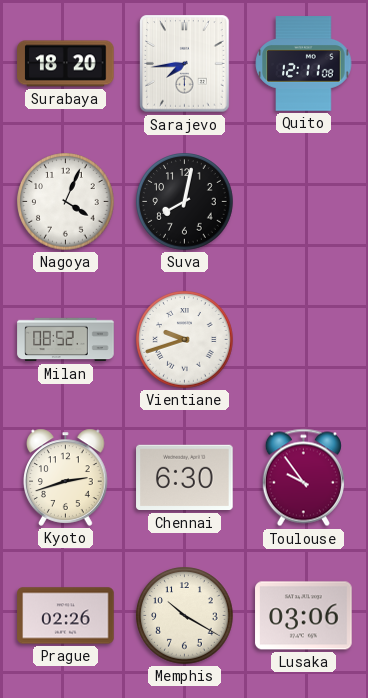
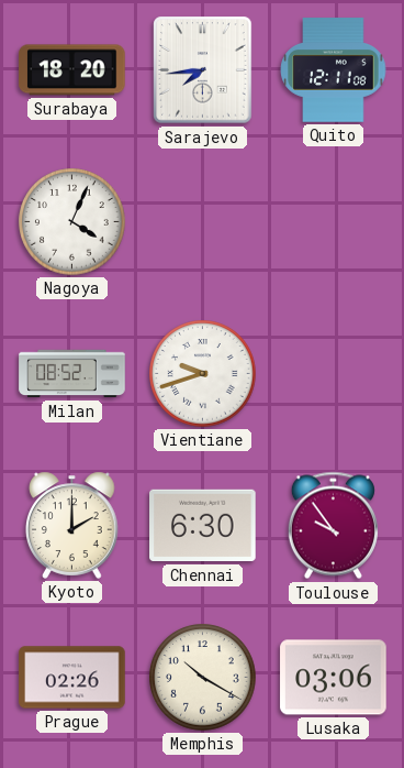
Suva: 8:02 -> none
Kyoto: 2:42 -> 2:00
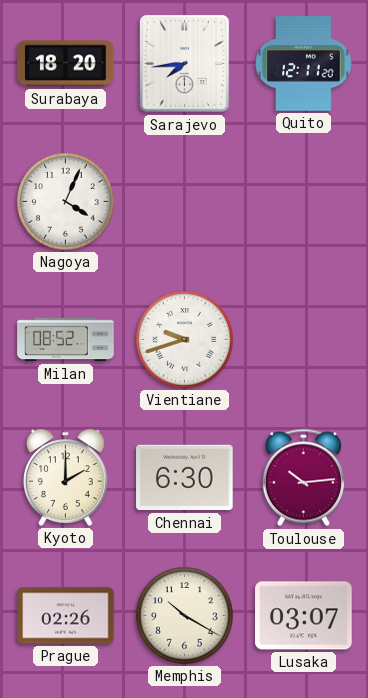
Quito: 12:11:08 -> 12:11:20
Toulouse: 9:54 -> 10:14
Lusaka: 03:06 -> 03:07
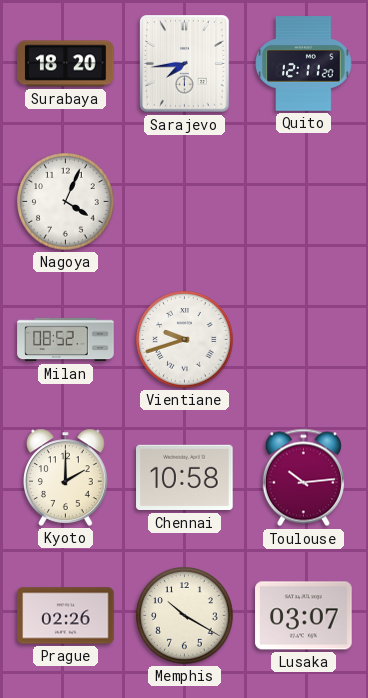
Chennai: 6:30 -> 10:58
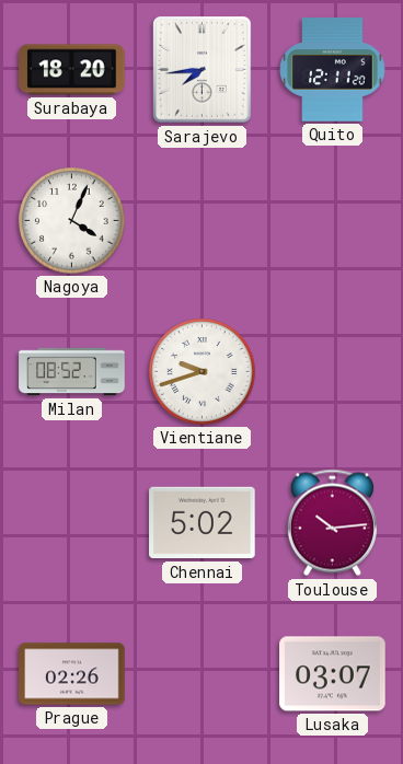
Kyoto: 2:00 -> none
Chennai: 10:58 -> 5:02
Memphis: 10:20 -> none
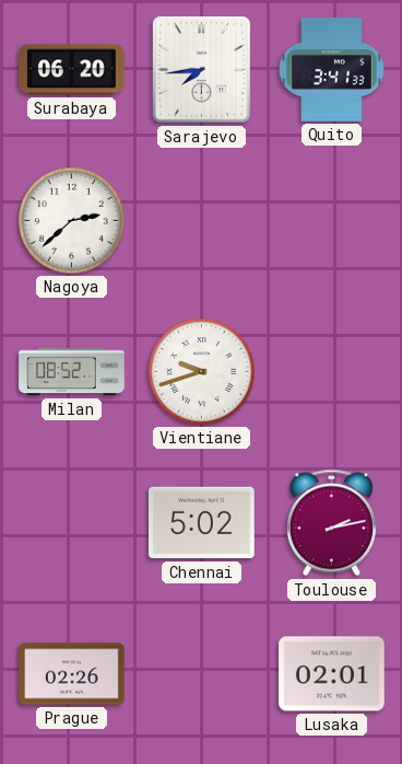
Surabaya: 18:20 -> 06:20
Quito: 12:11 -> 3:41
Nagoya: 4:04 -> 2:38
Toulouse: 10:14 -> 2:13
Lusaka: 03:07 -> 02:01
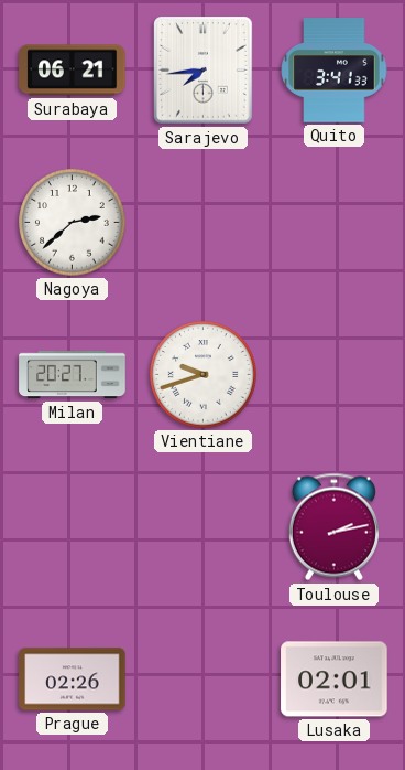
Surabaya: 06:20 -> 06:21
Milan: 08:52 -> 20:27
Chennai: 5:02 -> none
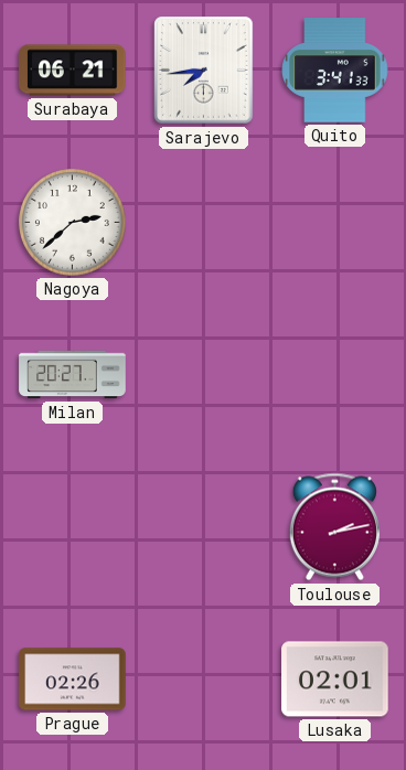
Vientiane: 9:42 -> none
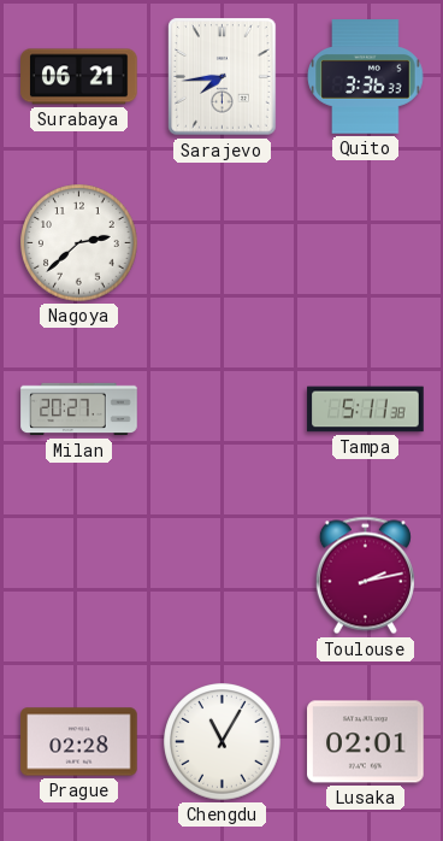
Quito: 3:41 -> 3:36
Tampa: none -> 5:11
Prague: 02:26 -> 02:28
Chengdu: none -> 11:05
